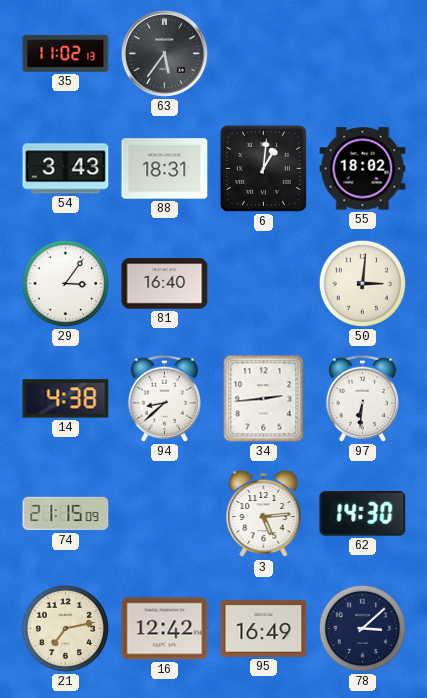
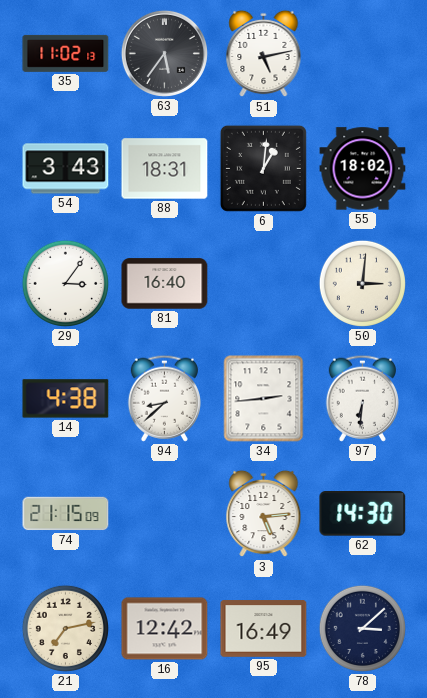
51: none -> 5:13
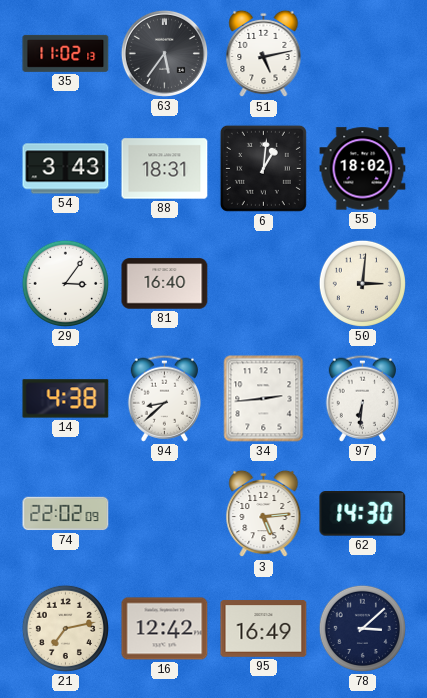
74: 21:15 -> 22:02
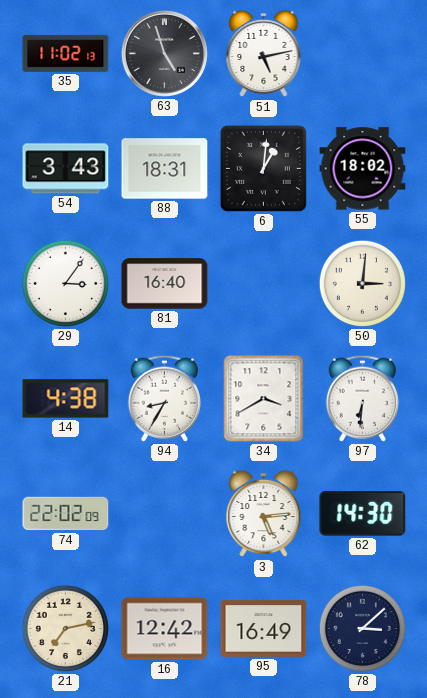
63: 5:36 -> 4:57
94: 8:38 -> 8:35
34: 2:44 -> 3:40
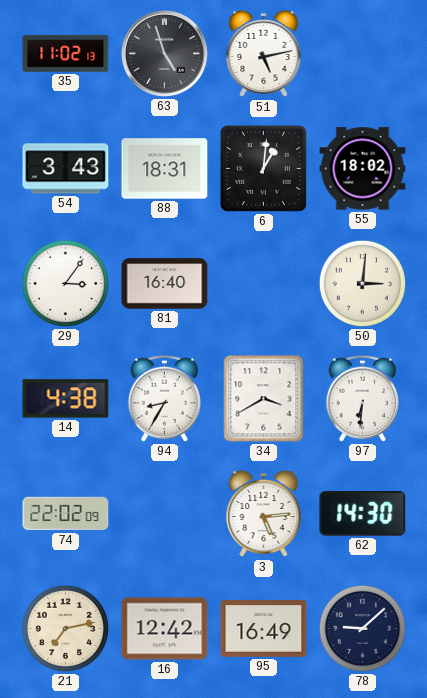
78: 3:08 -> 9:08
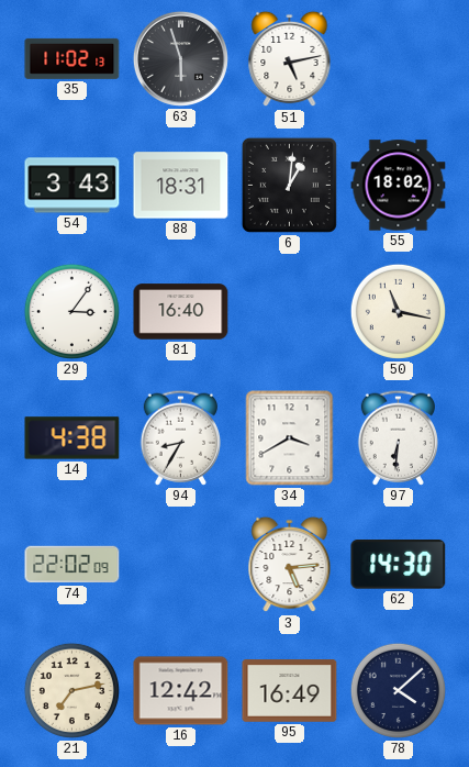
63: 4:57 -> 5:57
50: 3:01 -> 11:17
78: 9:08 -> 4:08
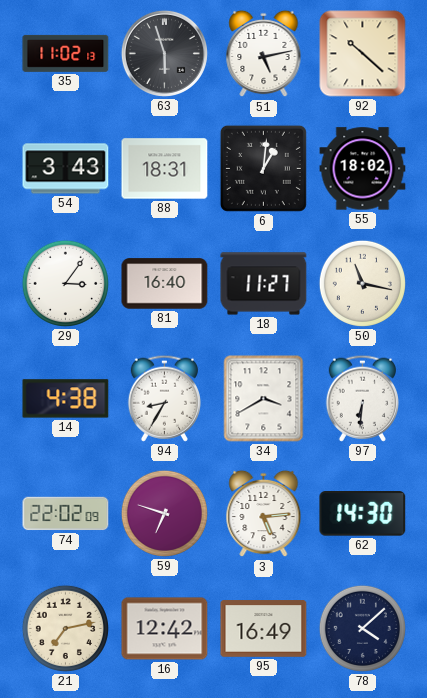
92: none -> 10:22
18: none -> 11:27
59: none -> 6:48
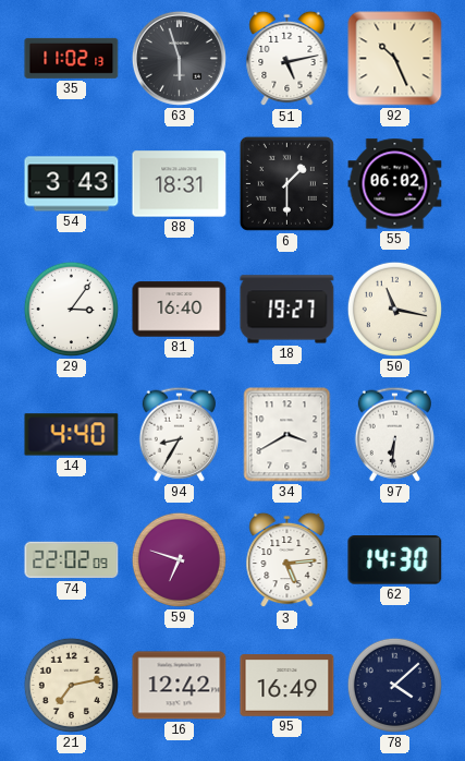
92: 10:22 -> 10:26
6: 1:01 -> 1:30
55: 18:02 -> 06:02
18: 11:27 -> 19:27
14: 4:38 -> 4:40
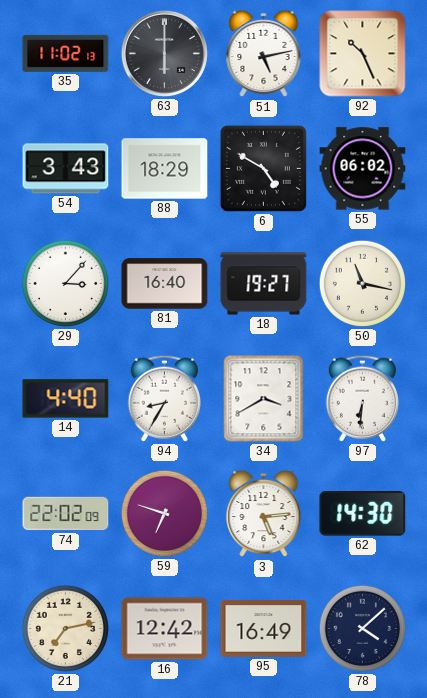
63: 5:57 -> 6:00
88: 18:31 -> 18:29
6: 1:30 -> 4:50
29: 3:06 -> 3:07
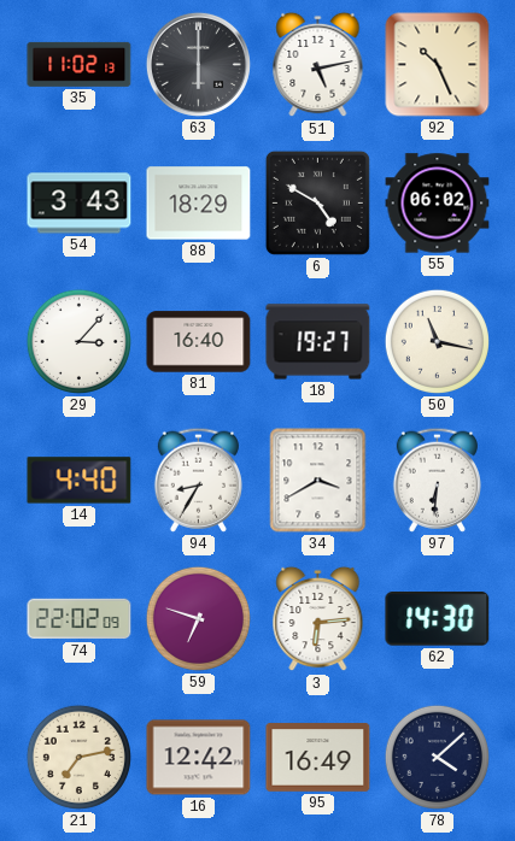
3: 5:14 -> 6:14
